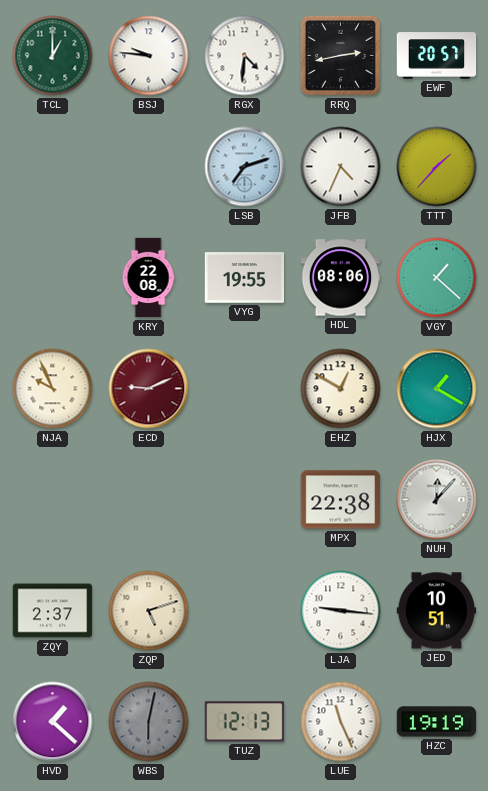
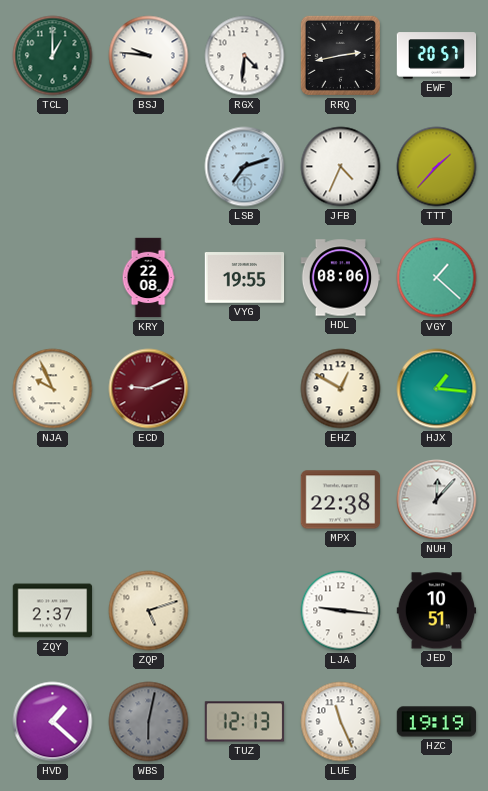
HJX: 1:20 -> 1:16
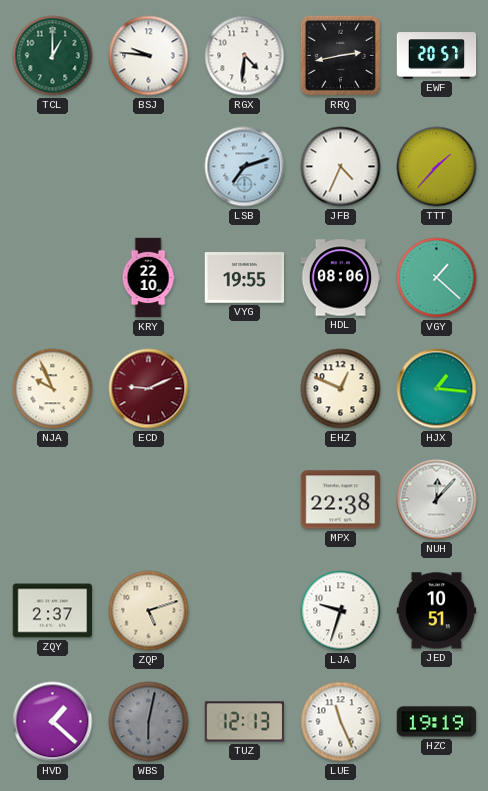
KRY: 22:08 -> 22:10
EHZ: 12:50 -> 12:49
LJA: 9:16 -> 9:33
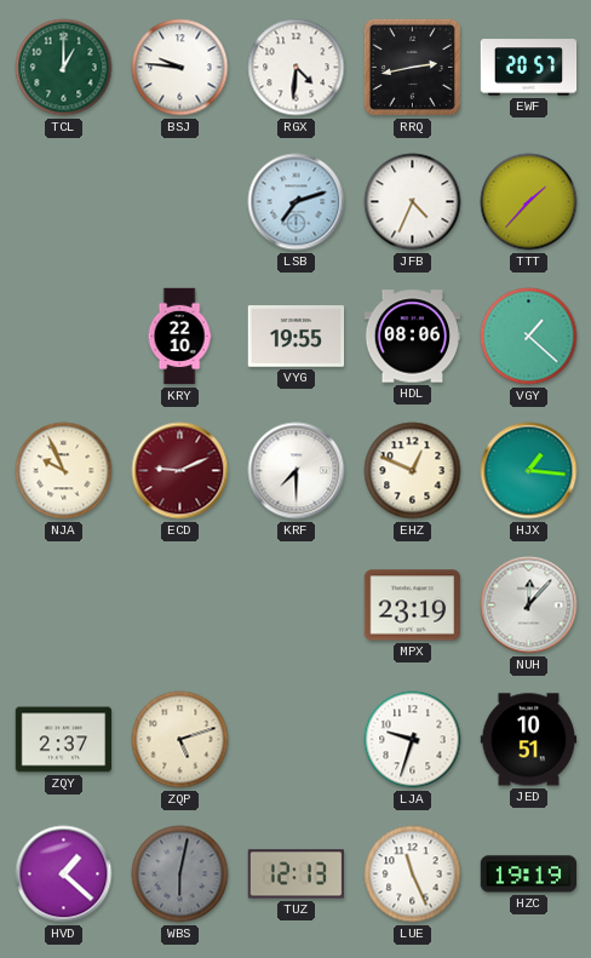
KRF: none -> 7:30
MPX: 22:38 -> 23:19
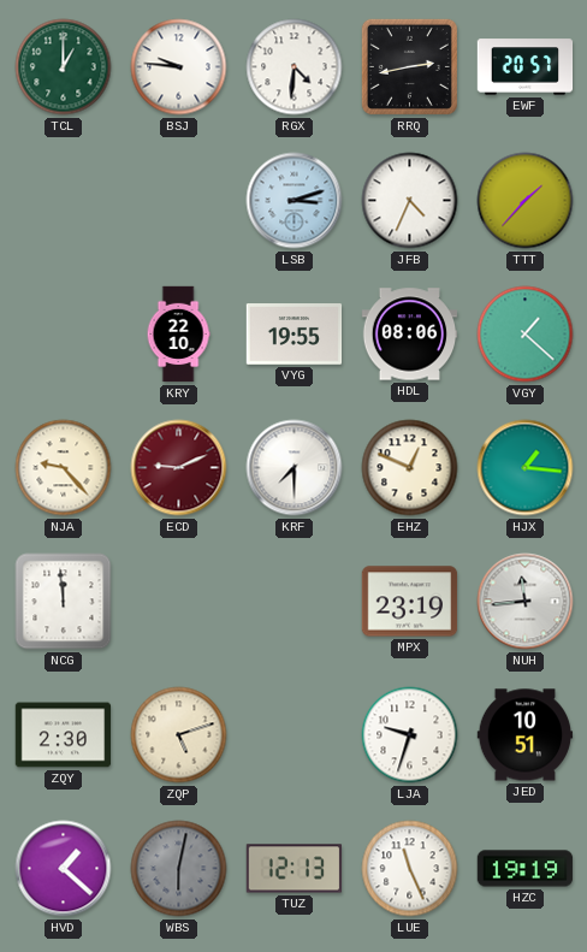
LSB: 7:12 -> 3:12
NJA: 9:56 -> 9:23
NCG: none -> 11:59
NUH: 12:07 -> 11:44
ZQY: 2:37 -> 2:30
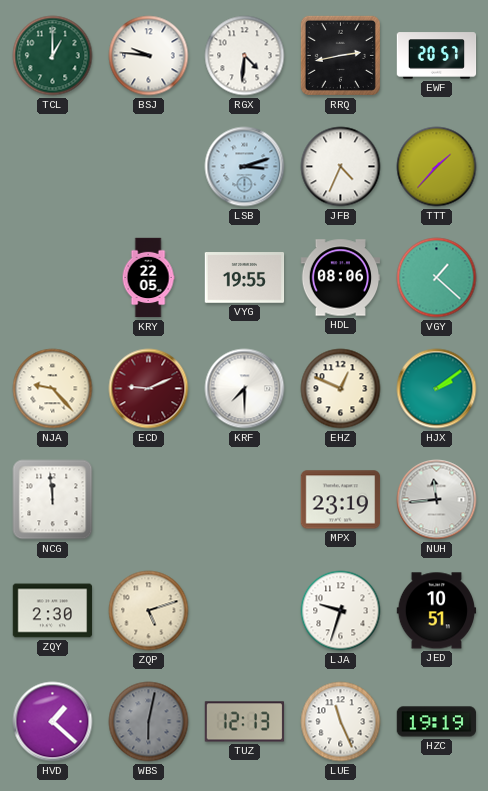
KRY: 22:10 -> 22:05
HJX: 1:16 -> 2:09
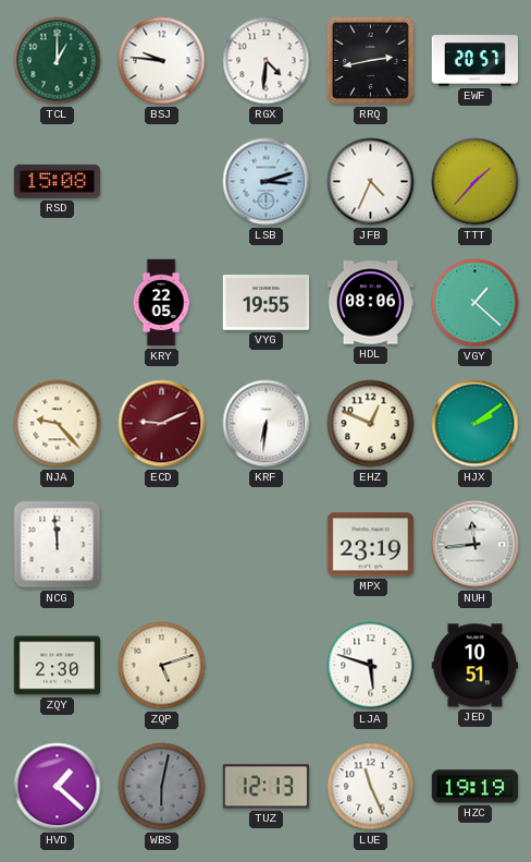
RSD: none -> 15:08
KRF: 7:30 -> 6:31
LJA: 9:33 -> 5:48
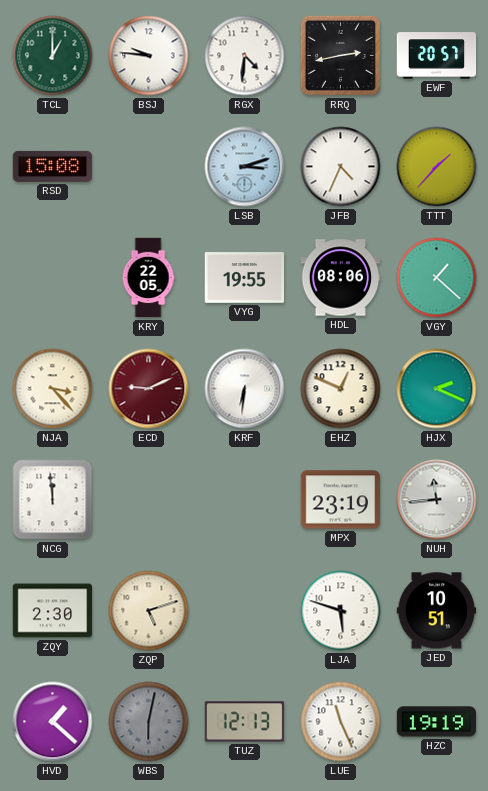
NJA: 9:23 -> 3:23
HJX: 2:09 -> 2:19
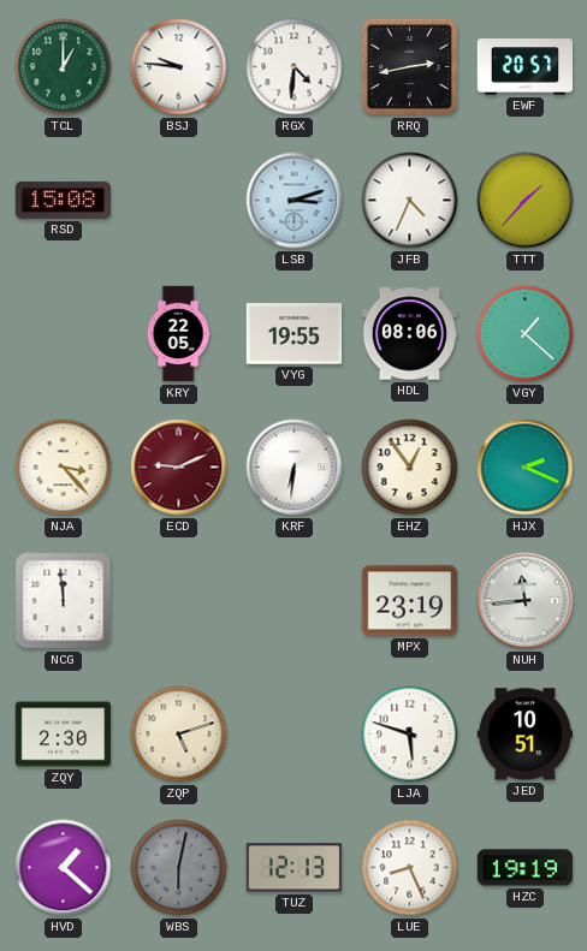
EHZ: 12:49 -> 12:54
LUE: 11:26 -> 8:26
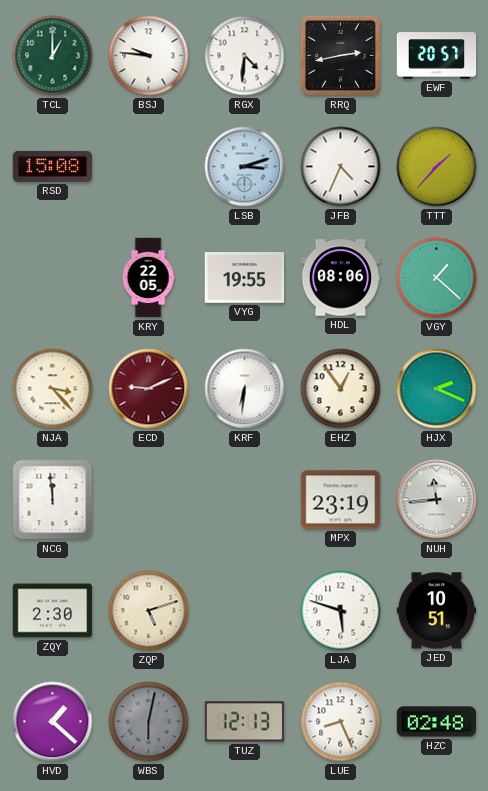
HZC: 19:19 -> 02:48
